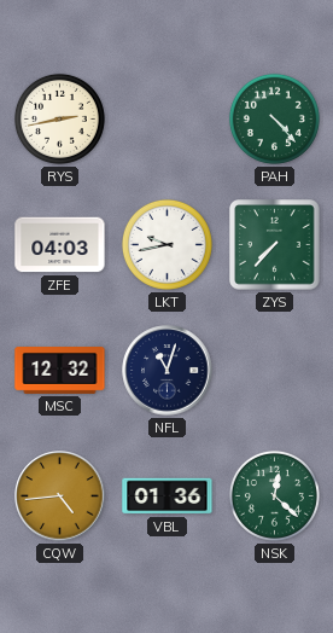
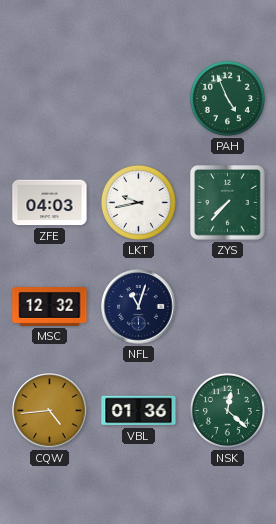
RYS: 2:43 -> none
PAH: 4:23 -> 4:56
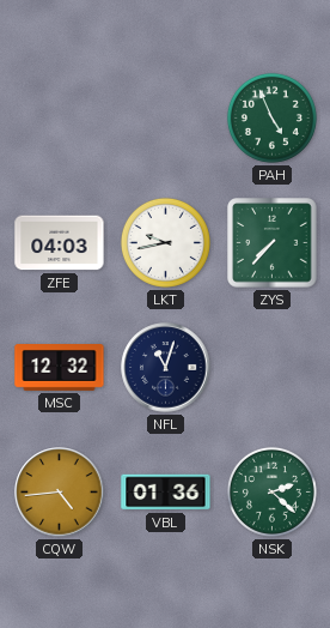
NSK: 12:22 -> 2:22
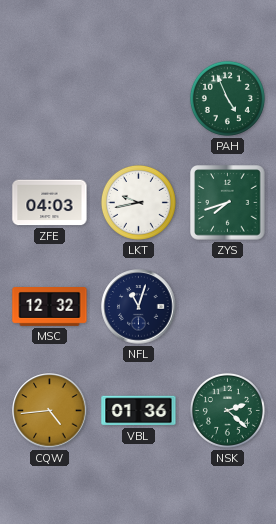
ZYS: 7:37 -> 7:42
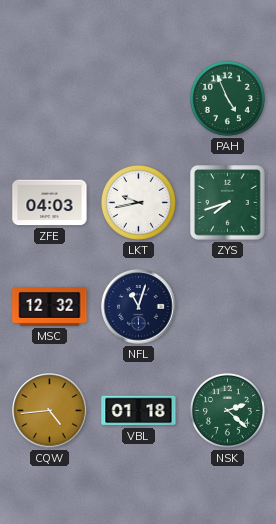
VBL: 01:36 -> 01:18
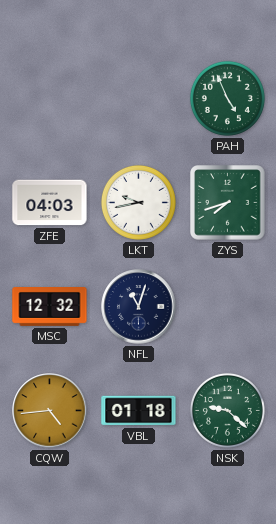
NSK: 2:22 -> 9:22
